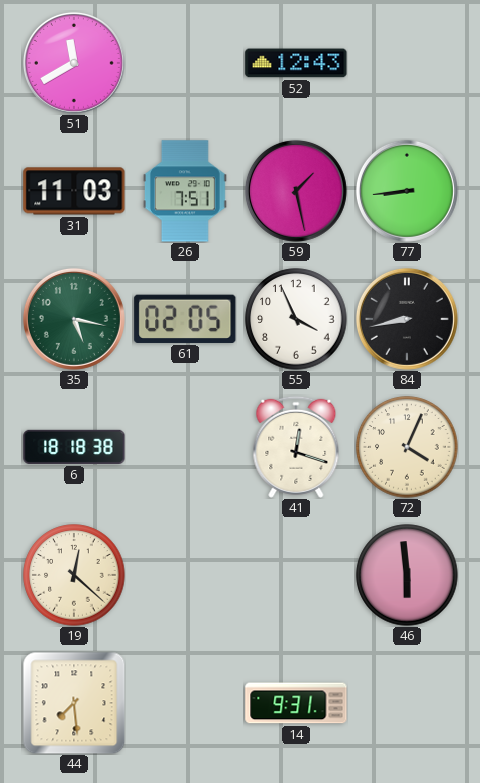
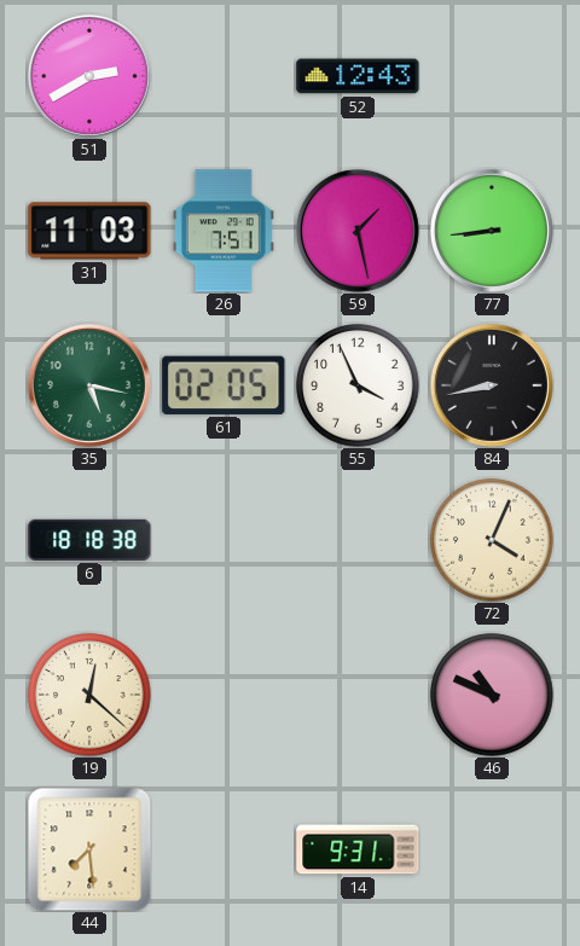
51: 11:40 -> 2:40
41: 12:18 -> none
46: 5:59 -> 10:49
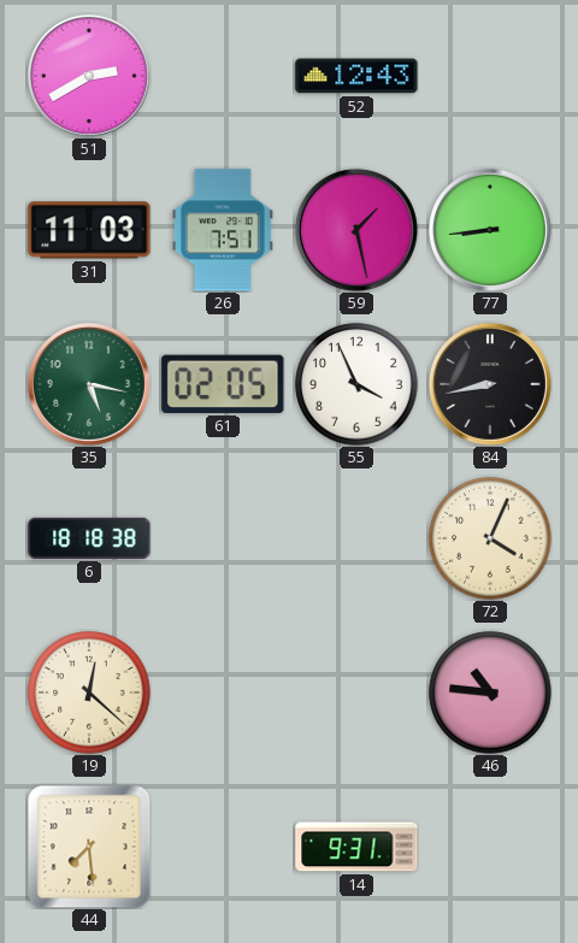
46: 10:49 -> 10:46
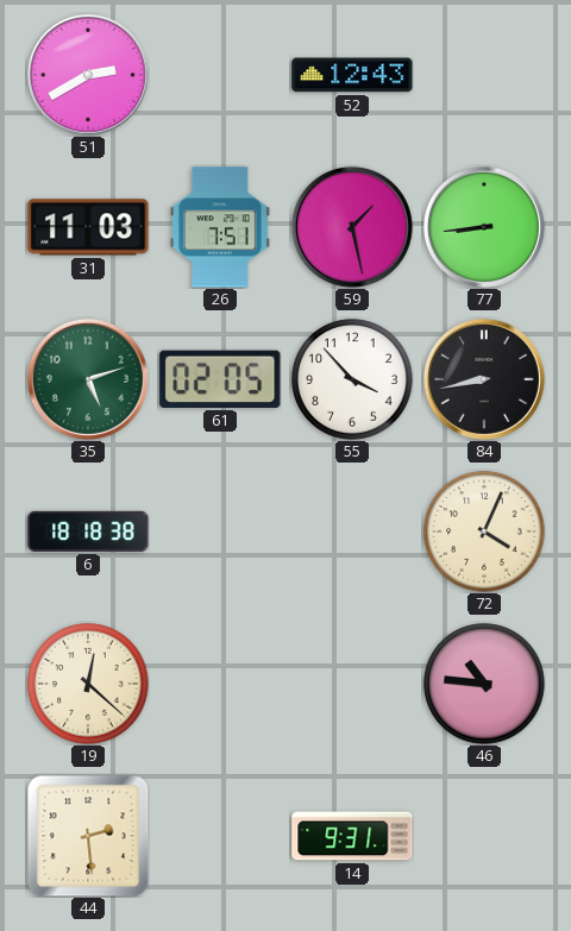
35: 5:17 -> 5:12
55: 3:56 -> 3:53
44: 7:29 -> 2:29
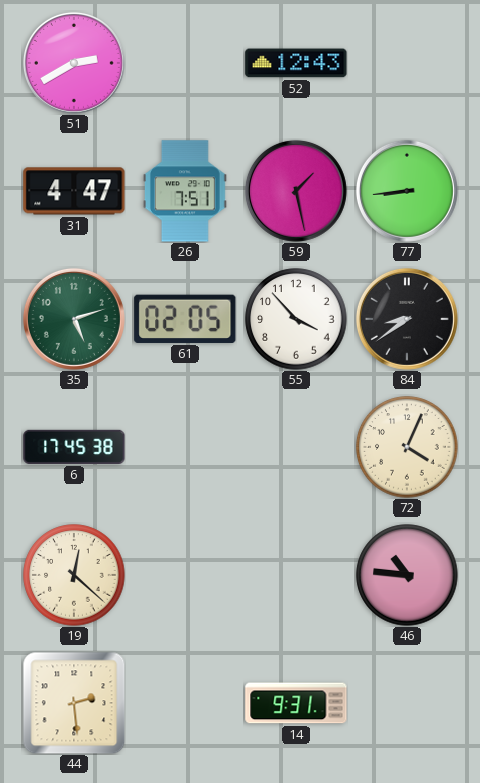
31: 11:03 -> 4:47
84: 8:43 -> 8:39
6: 18:18 -> 17:45
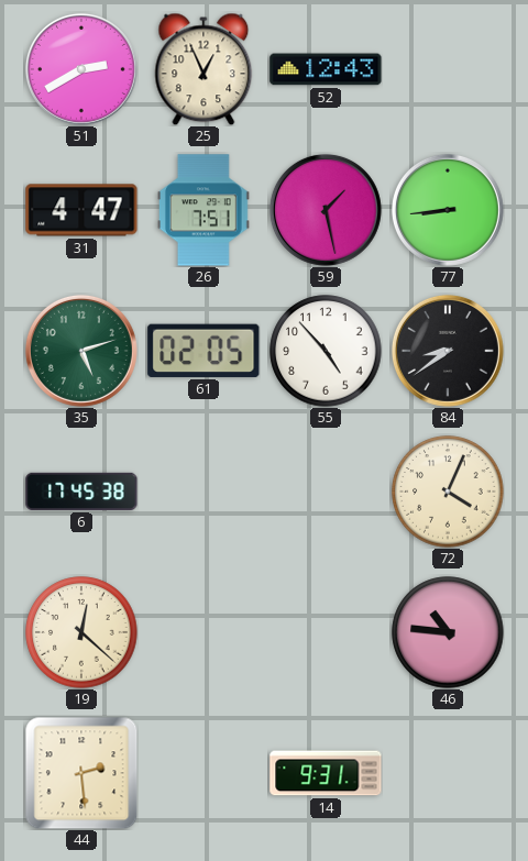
25: none -> 12:56
55: 3:53 -> 4:53
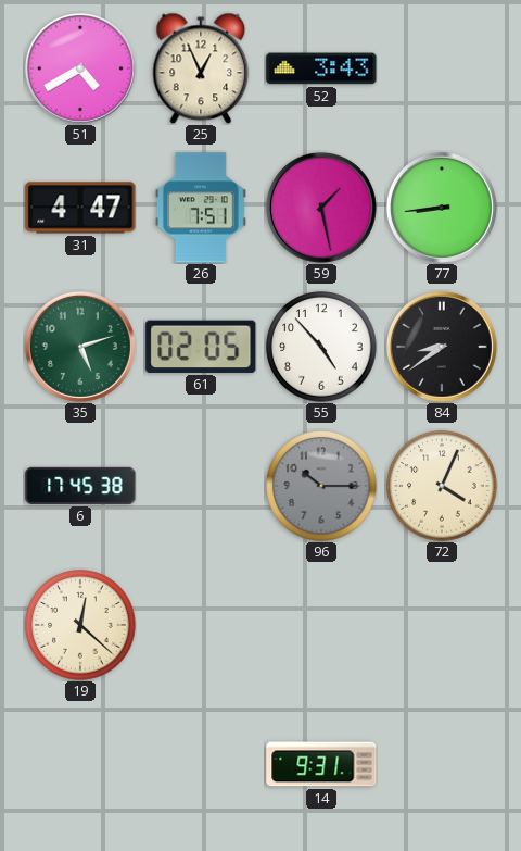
51: 2:40 -> 4:40
52: 12:43 -> 3:43
96: none -> 10:15
46: 10:46 -> none
44: 2:29 -> none
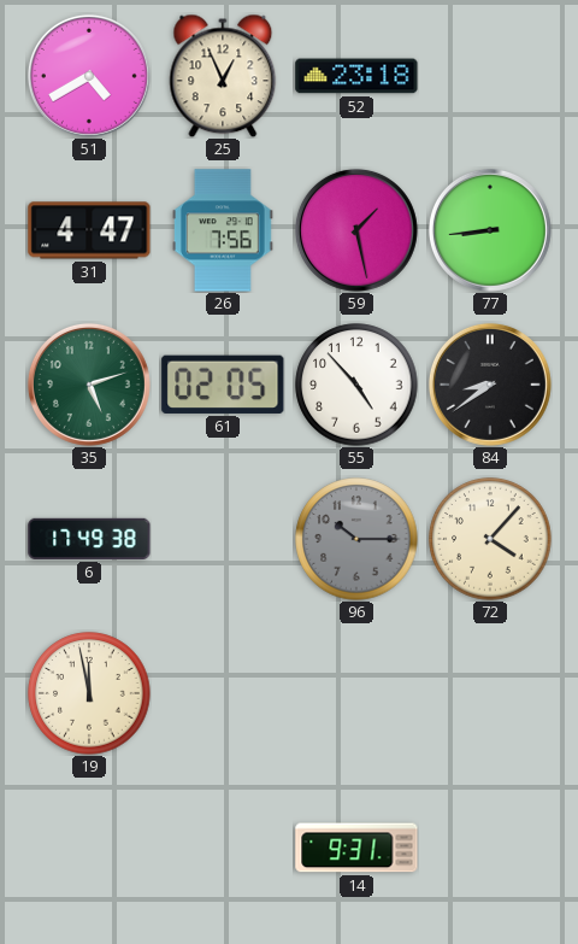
52: 3:43 -> 23:18
26: 7:51 -> 7:56
6: 17:45 -> 17:49
72: 4:04 -> 4:07
19: 12:22 -> 11:58
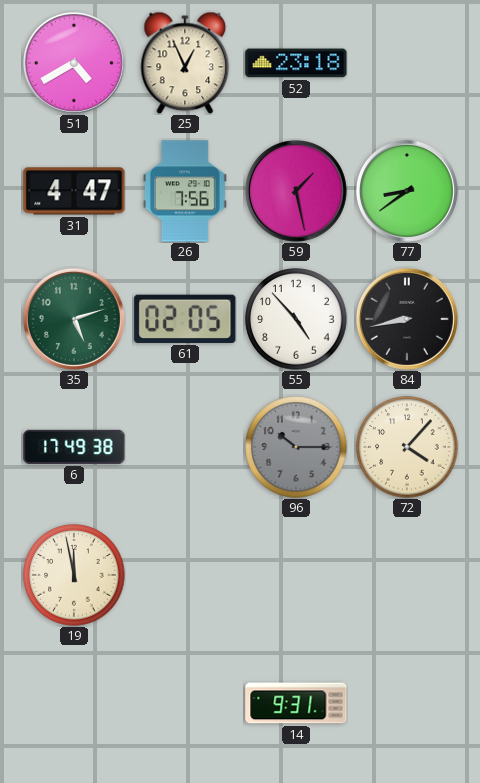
77: 8:44 -> 8:39
84: 8:39 -> 8:43
